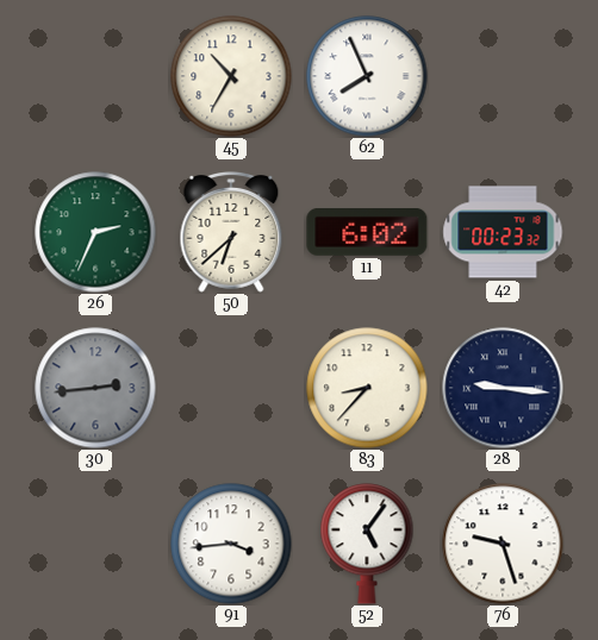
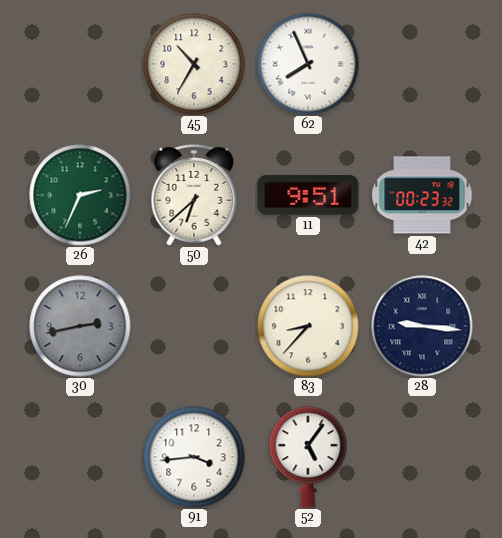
11: 6:02 -> 9:51
30: 2:44 -> 2:43
76: 9:27 -> none
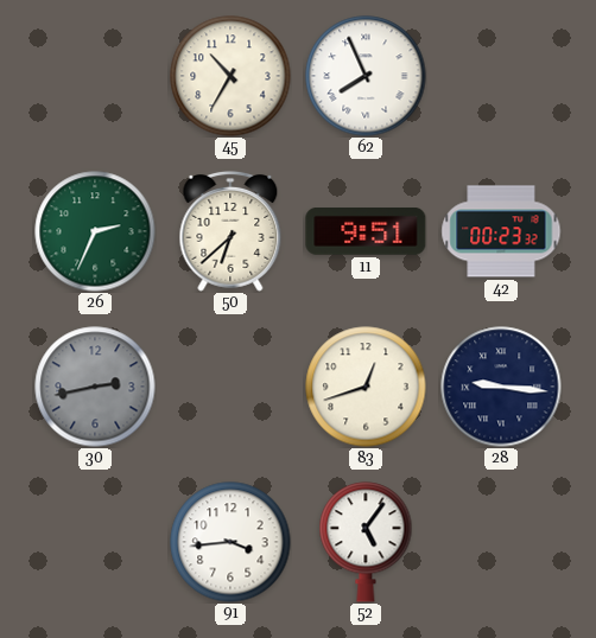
83: 8:37 -> 12:42
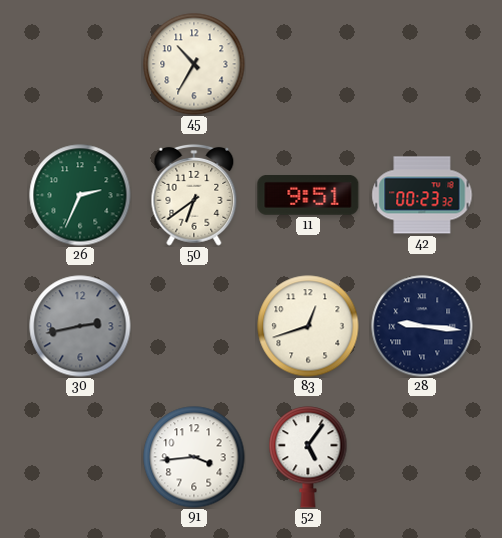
62: 7:56 -> none
50: 6:38 -> 6:39
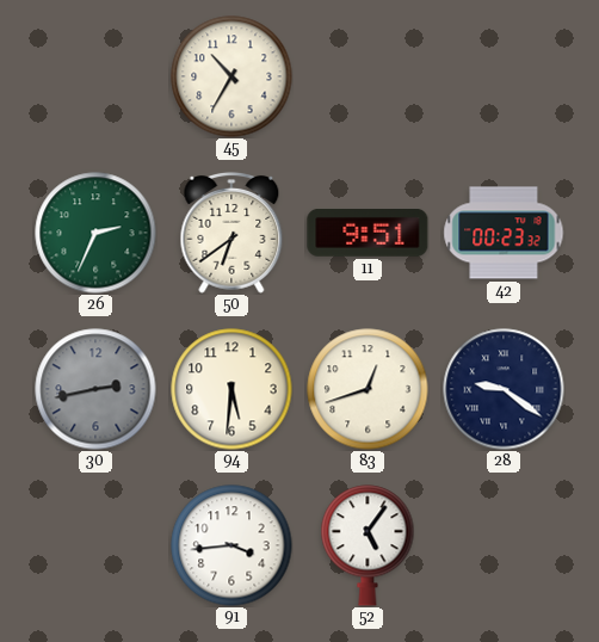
94: none -> 5:31
28: 9:16 -> 9:21
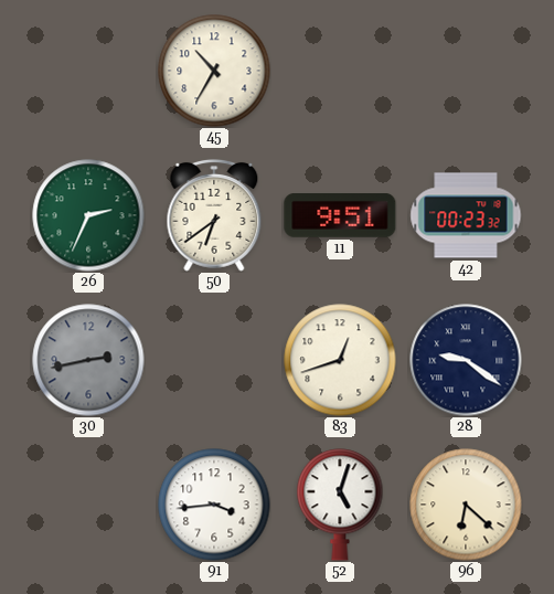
94: 5:31 -> none
52: 5:06 -> 5:03
96: none -> 6:22
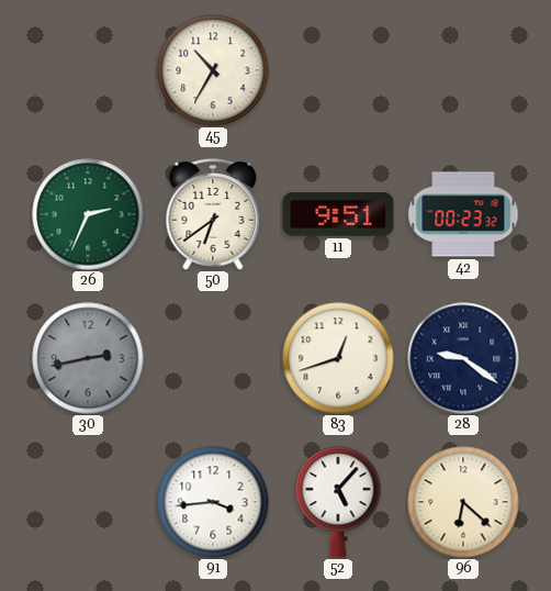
52: 5:03 -> 5:07
